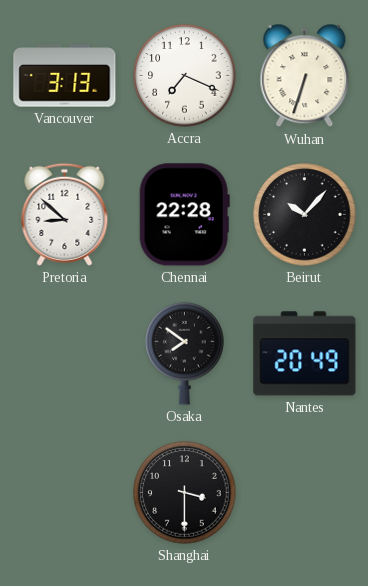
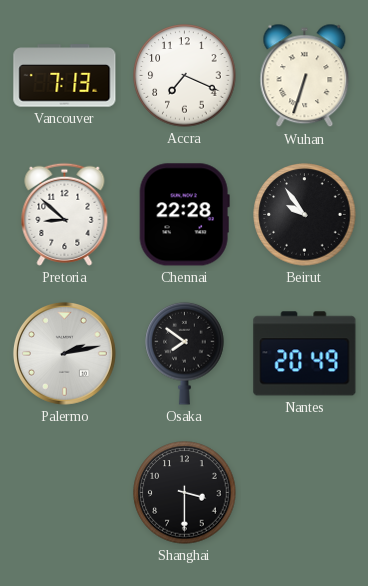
Vancouver: 3:13 -> 7:13
Beirut: 10:07 -> 9:54
Palermo: none -> 2:13
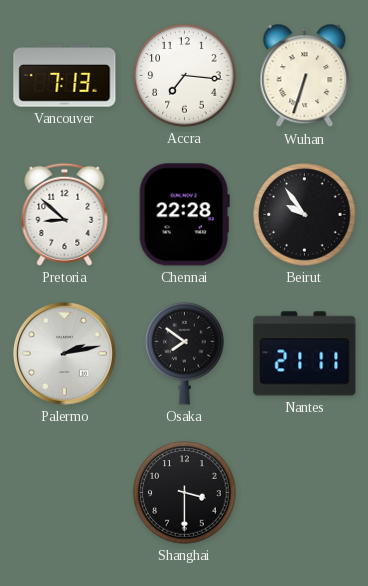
Accra: 7:19 -> 7:16
Nantes: 20:49 -> 21:11
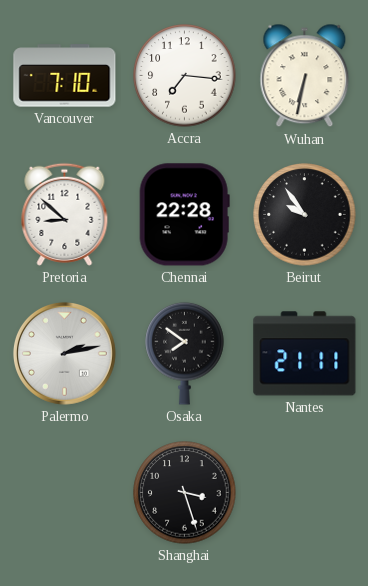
Vancouver: 7:13 -> 7:10
Wuhan: 6:33 -> 6:32
Shanghai: 3:30 -> 3:27
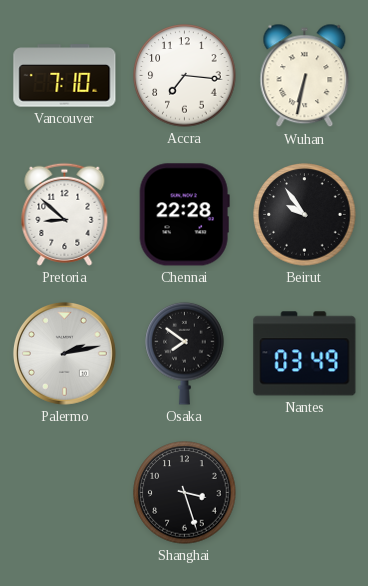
Nantes: 21:11 -> 03:49
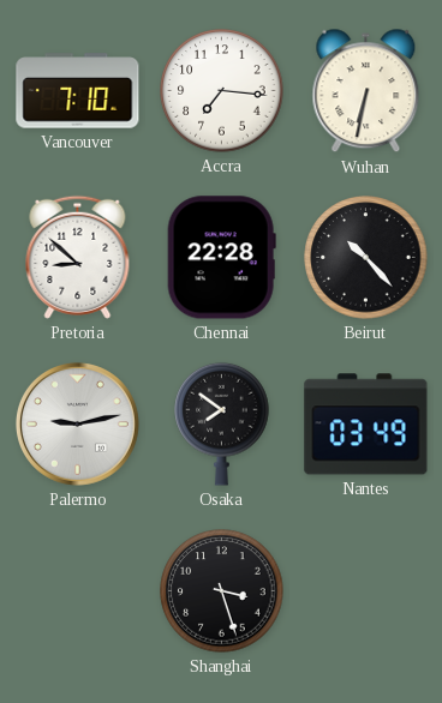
Beirut: 9:54 -> 10:23
Palermo: 2:13 -> 9:13
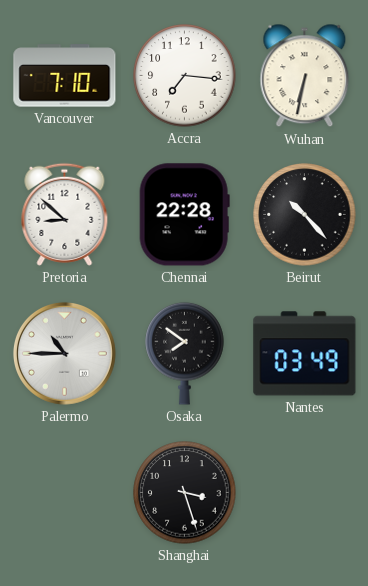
Palermo: 9:13 -> 10:45
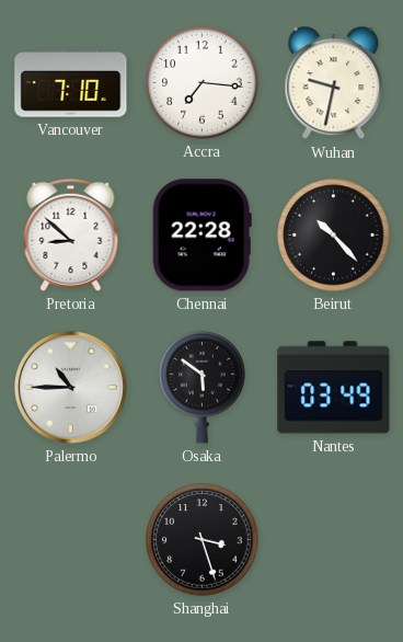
Wuhan: 6:32 -> 9:32
Osaka: 7:51 -> 5:51
